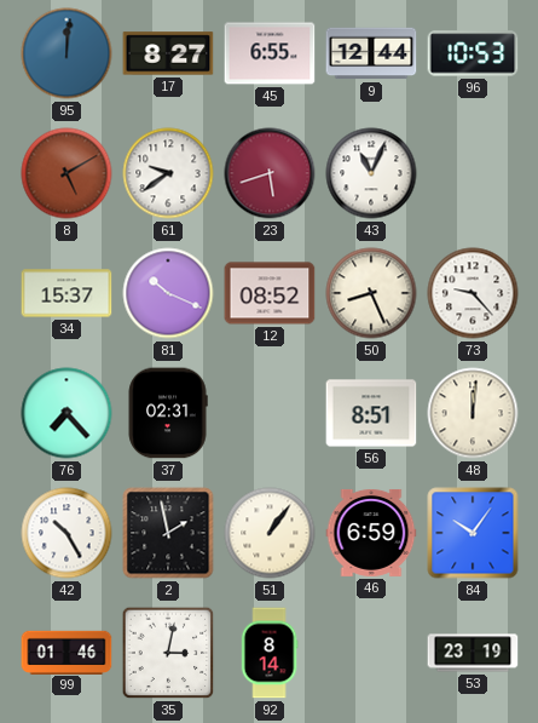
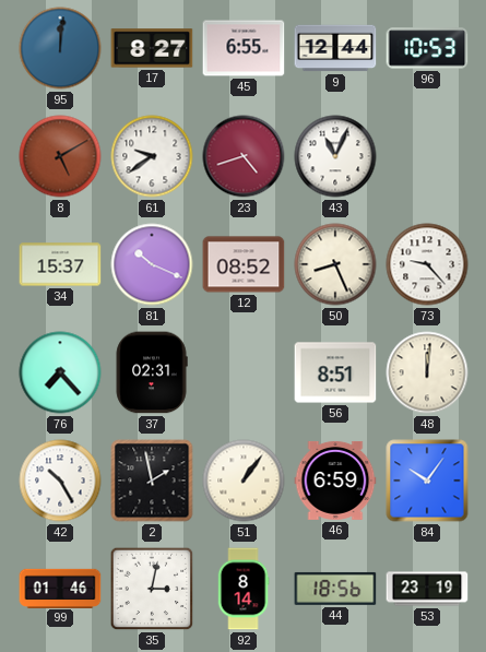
23: 5:42 -> 4:42
44: none -> 18:56
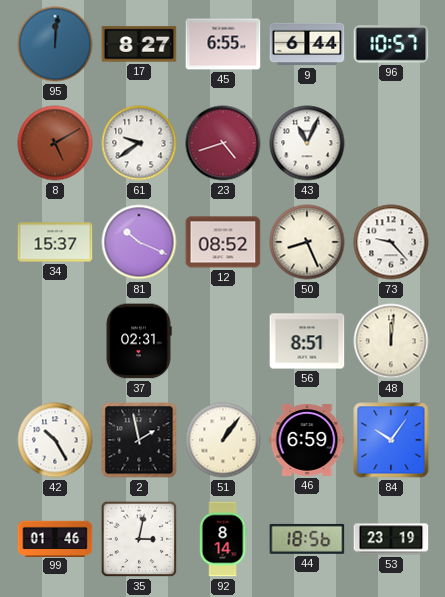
9: 12:44 -> 6:44
96: 10:53 -> 10:57
76: 7:23 -> none
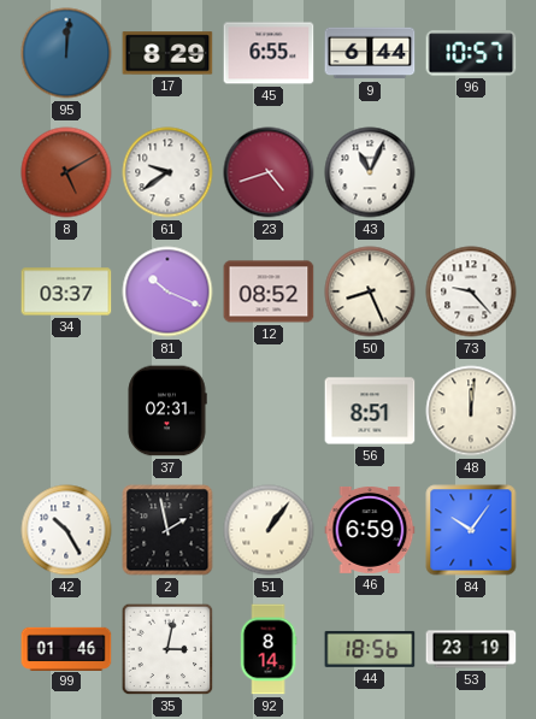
17: 8:27 -> 8:29
34: 15:37 -> 03:37
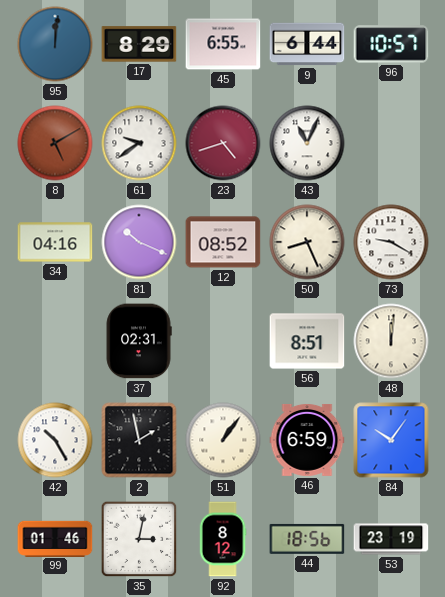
34: 03:37 -> 04:16
73: 9:23 -> 9:20
92: 8:14 -> 8:12
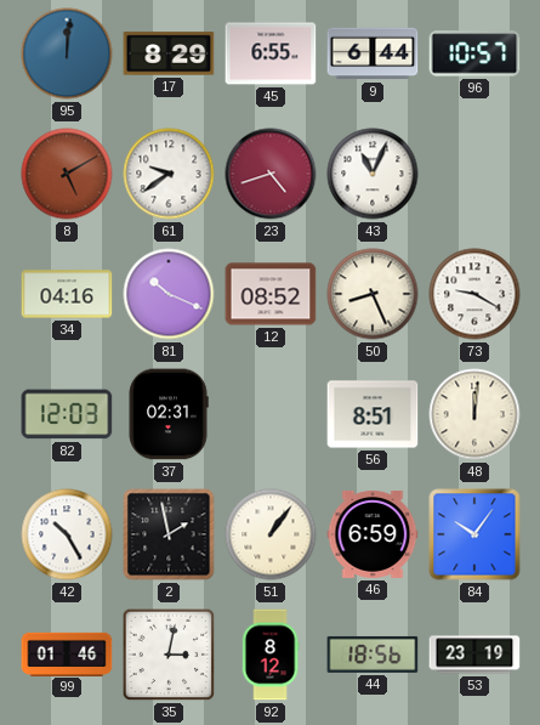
82: none -> 12:03
